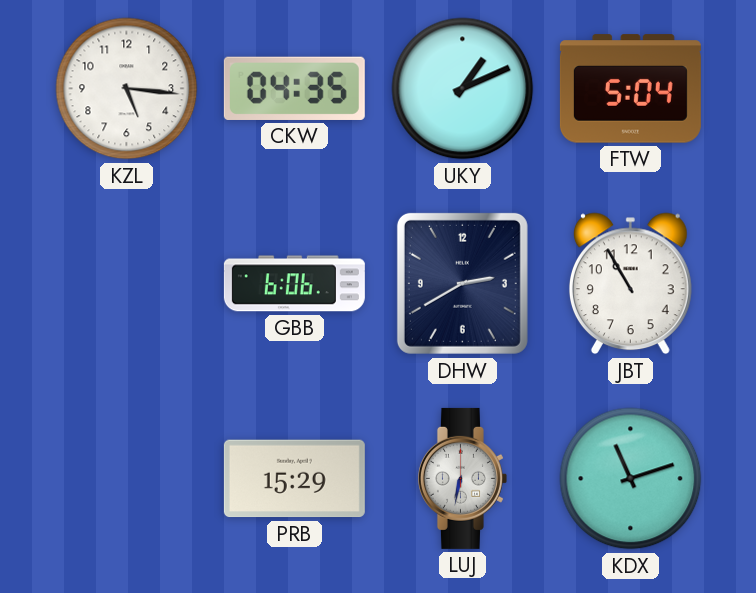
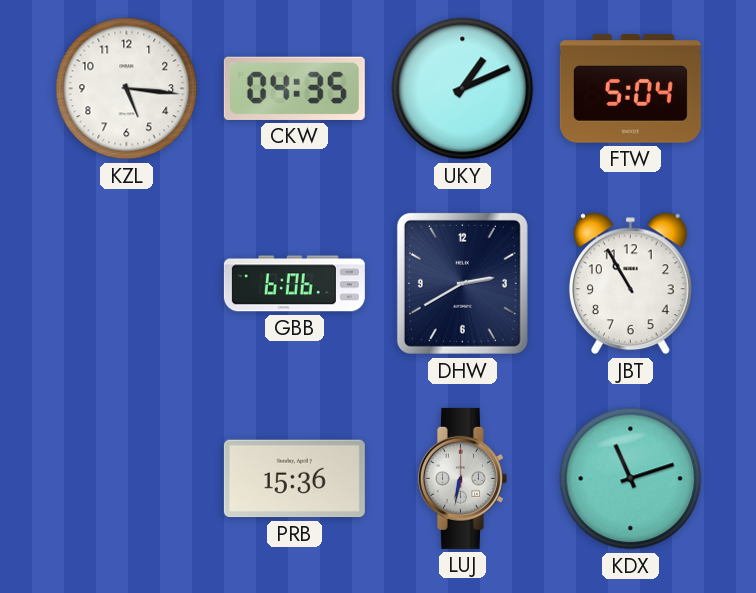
PRB: 15:29 -> 15:36
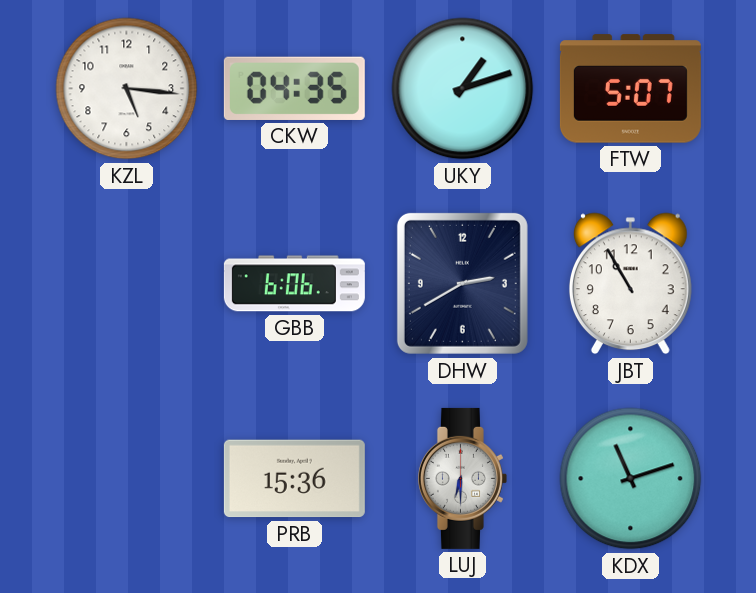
UKY: 1:11 -> 1:12
FTW: 5:04 -> 5:07
LUJ: 6:32 -> 6:30
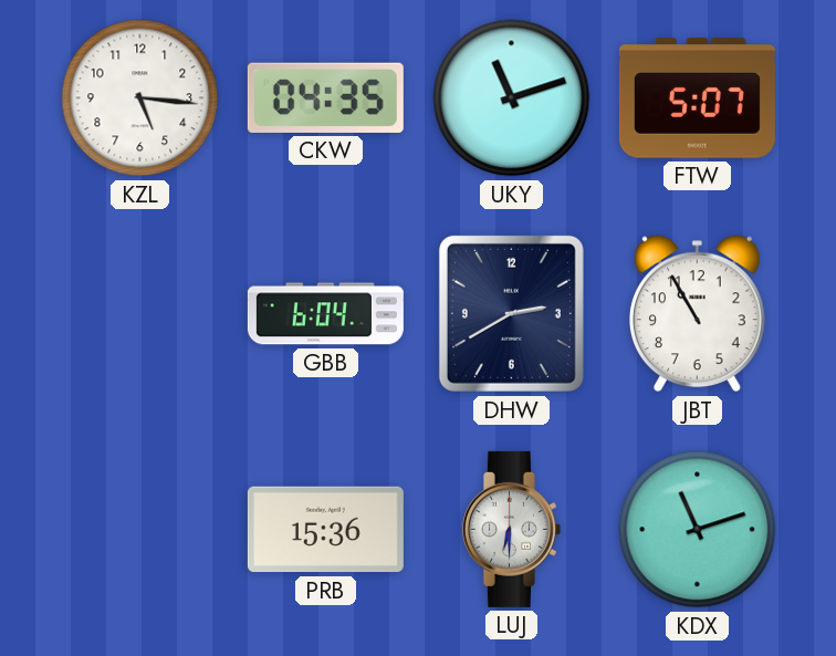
UKY: 1:12 -> 11:12
GBB: 6:06 -> 6:04
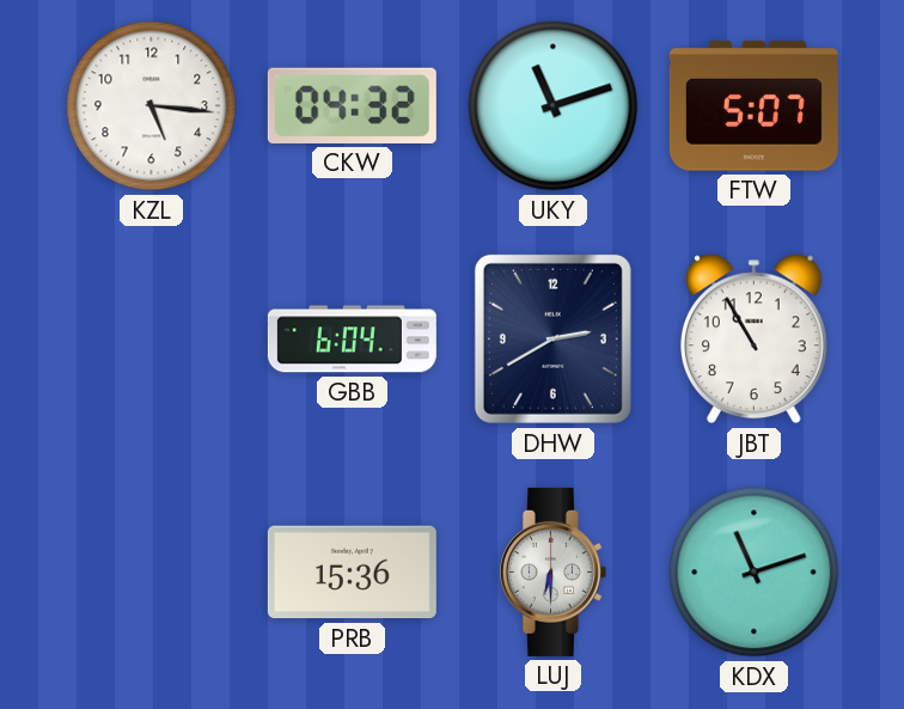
CKW: 04:35 -> 04:32
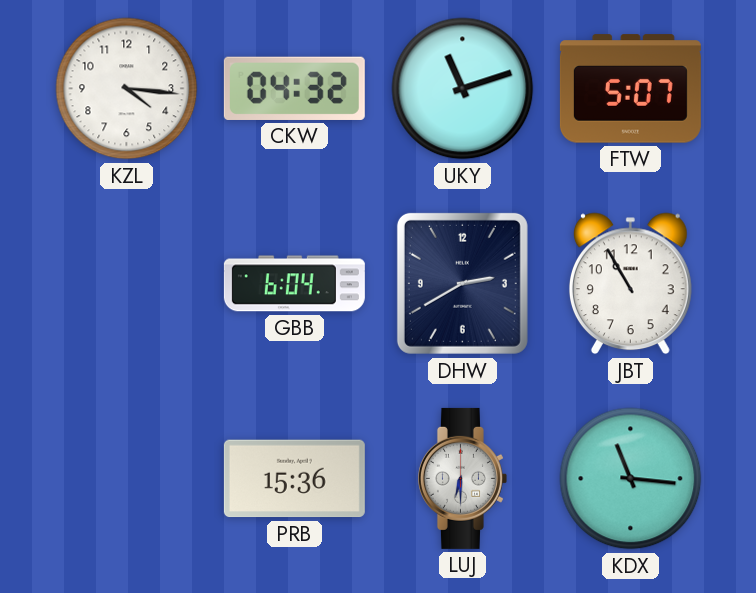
KZL: 5:16 -> 4:16
KDX: 11:12 -> 11:16
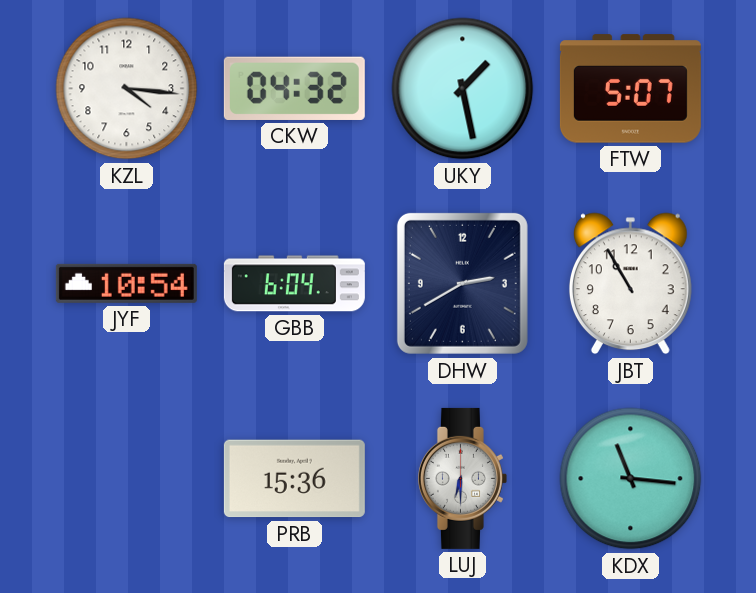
UKY: 11:12 -> 1:28
JYF: none -> 10:54
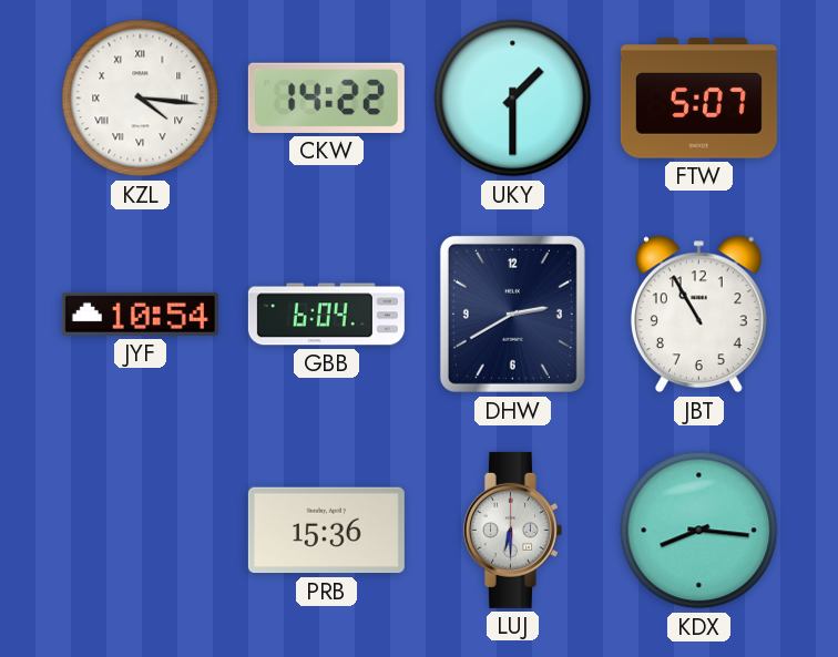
KZL numerals: Arabic -> Roman
CKW: 04:32 -> 14:22
UKY: 1:28 -> 1:30
KDX: 11:16 -> 8:16
